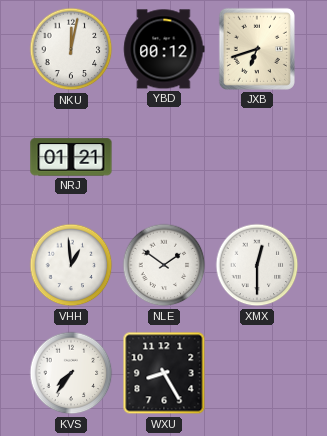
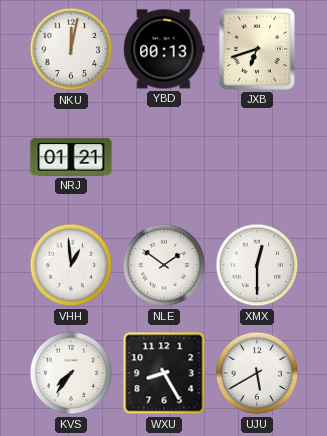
YBD: 00:12 -> 00:13
UJU: none -> 5:40
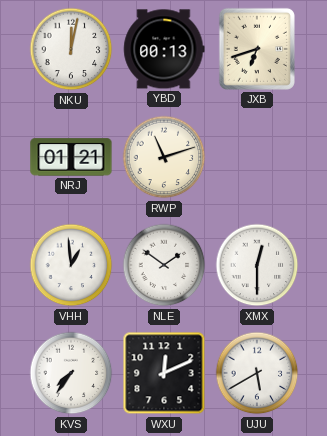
RWP: none -> 11:12
WXU: 8:25 -> 12:11
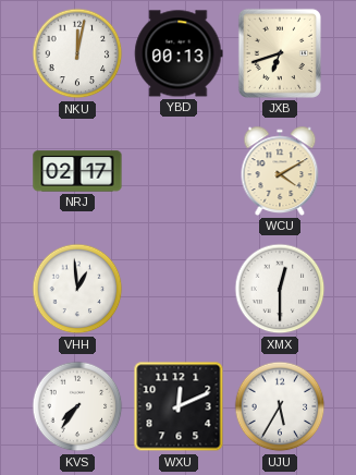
NRJ: 01:21 -> 02:17
RWP: 11:12 -> none
WCU: none -> 4:10
NLE: 1:51 -> none
UJU: 5:40 -> 5:35
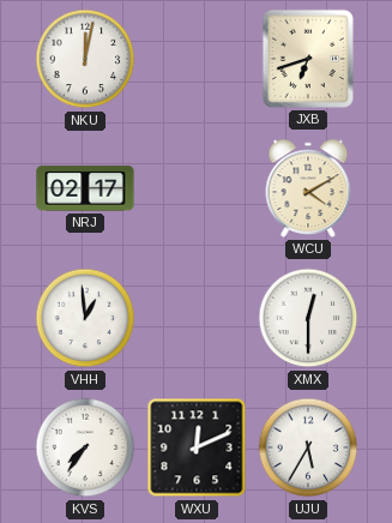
YBD: 00:13 -> none
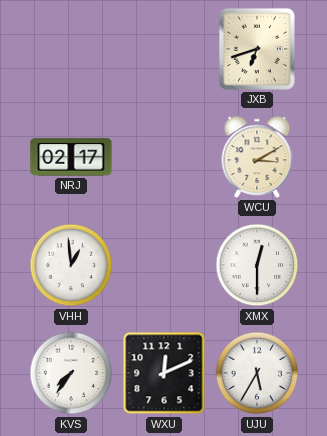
NKU: 12:02 -> none
WCU: 4:10 -> 3:10
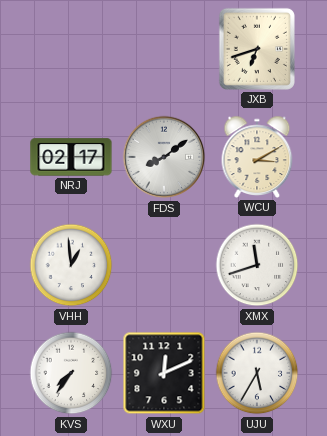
FDS: none -> 8:09
XMX: 12:30 -> 11:42
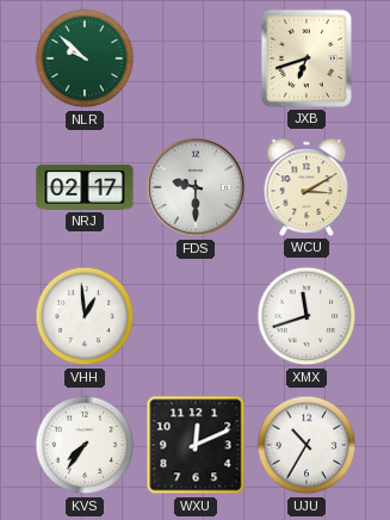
NLR: none -> 9:52
FDS: 8:09 -> 9:30
UJU: 5:35 -> 10:35
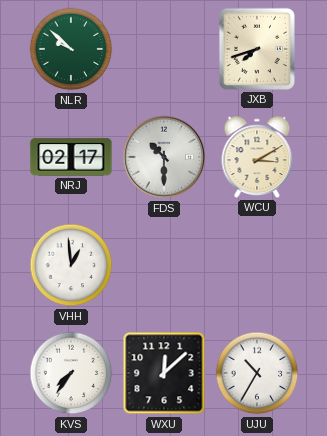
JXB: 6:42 -> 7:42
FDS: 9:30 -> 10:30
XMX: 11:42 -> none
WXU: 12:11 -> 12:08
